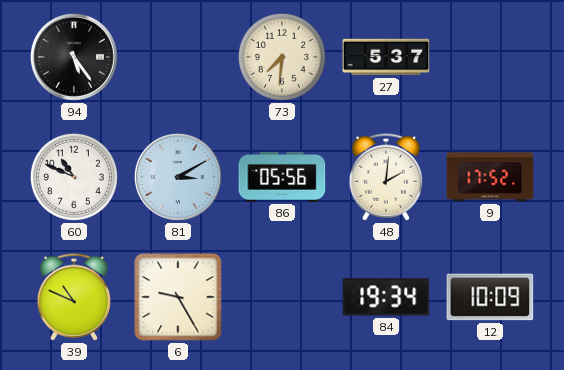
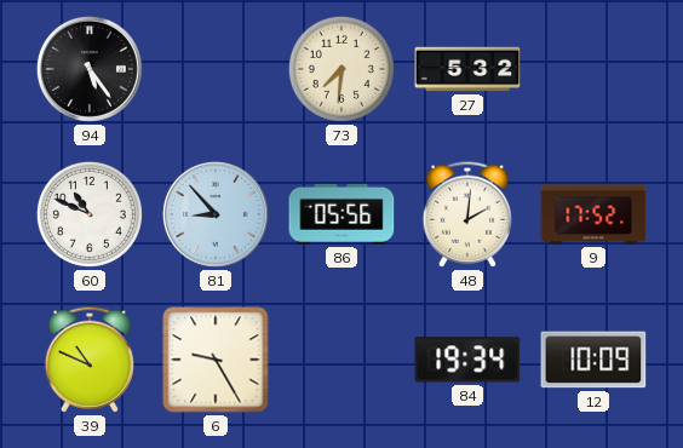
27: 5:37 -> 5:32
81: 3:10 -> 8:53
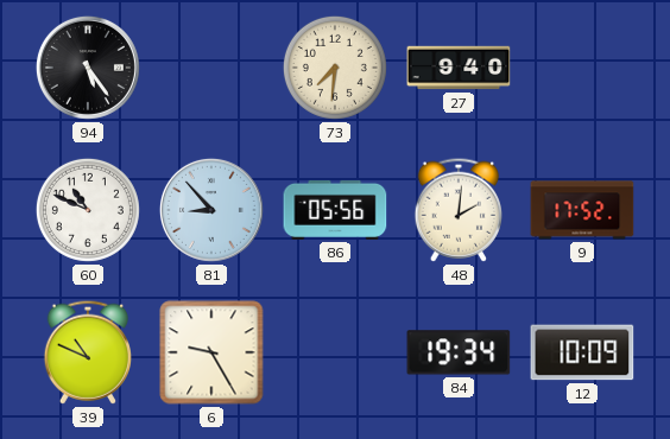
27: 5:32 -> 9:40
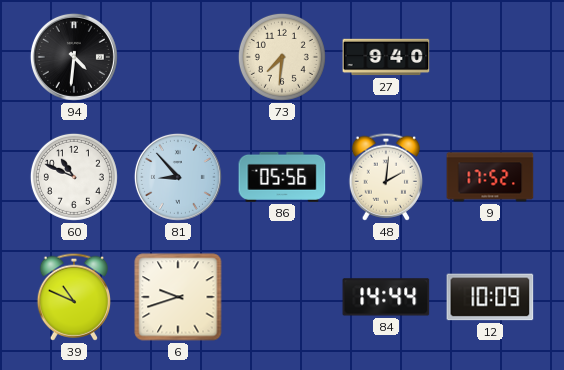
94: 5:24 -> 4:31
6: 9:25 -> 9:42
84: 19:34 -> 14:44
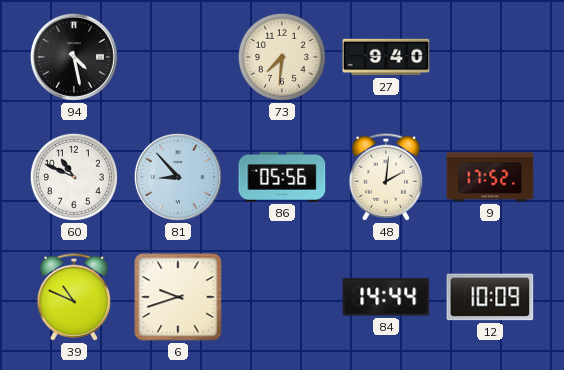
94: 4:31 -> 4:28
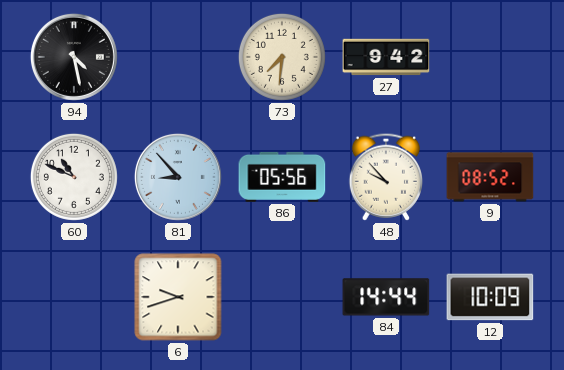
27: 9:40 -> 9:42
48: 2:01 -> 9:53
9: 17:52 -> 08:52
39: 10:49 -> none
